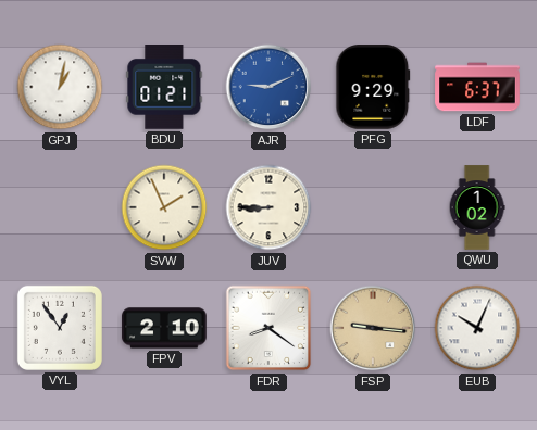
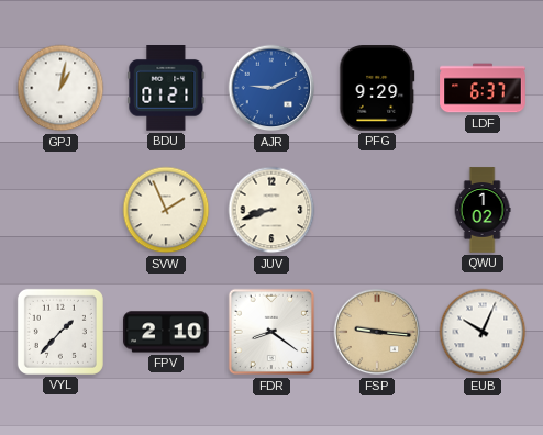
JUV: 8:45 -> 8:42
VYL: 12:54 -> 1:37
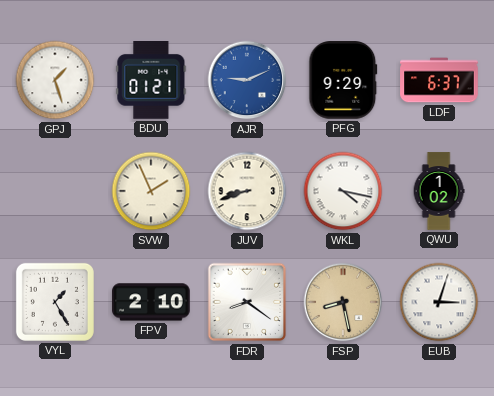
GPJ: 1:02 -> 1:27
WKL: none -> 4:17
VYL: 1:37 -> 1:25
FSP: 9:16 -> 8:28
EUB: 10:04 -> 3:03
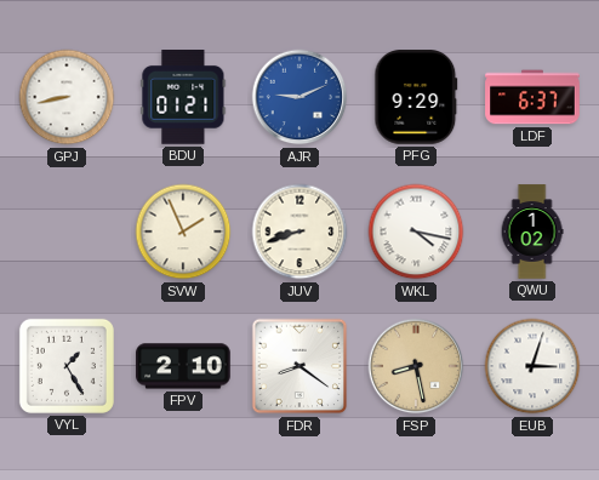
GPJ: 1:27 -> 8:43
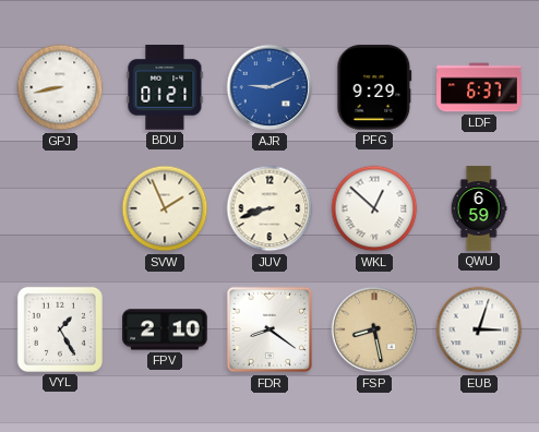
WKL: 4:17 -> 12:52
QWU: 1:02 -> 6:59
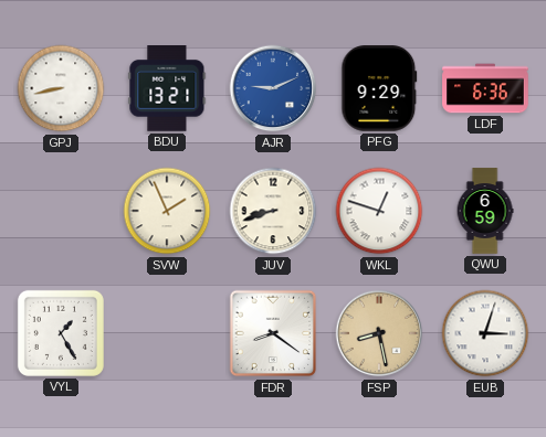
BDU: 01:21 -> 13:21
LDF: 6:37 -> 6:36
WKL: 12:52 -> 12:48
FPV: 2:10 -> none
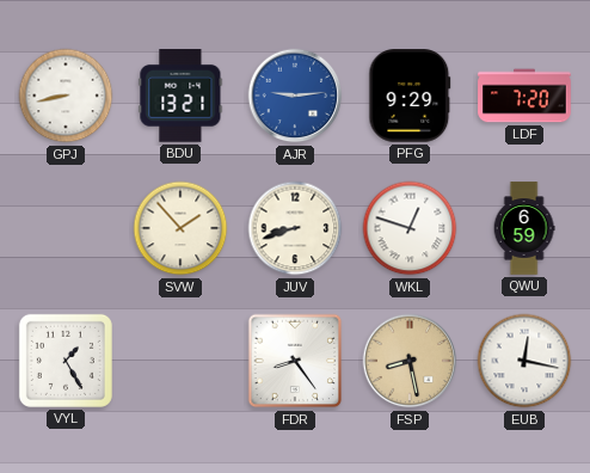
AJR: 9:11 -> 9:14
LDF: 6:36 -> 7:20
SVW: 1:56 -> 1:53
FDR: 8:21 -> 8:24
EUB: 3:03 -> 12:17
